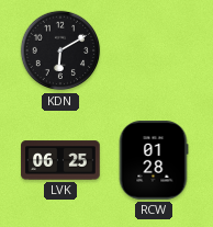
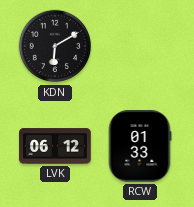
LVK: 06:25 -> 06:12
RCW: 01:28 -> 01:33
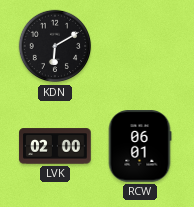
LVK: 06:12 -> 02:00
RCW: 01:33 -> 06:01
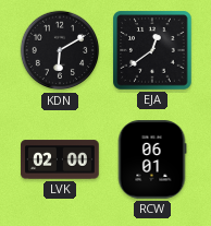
EJA: none -> 12:39
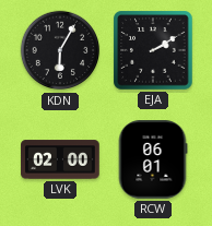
KDN: 6:10 -> 6:05
EJA: 12:39 -> 2:10
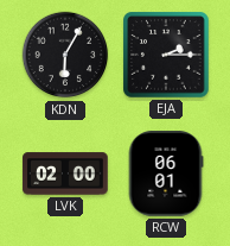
EJA: 2:10 -> 2:15
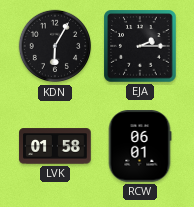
LVK: 02:00 -> 01:58
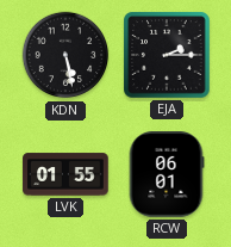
KDN: 6:05 -> 5:28
LVK: 01:58 -> 01:55
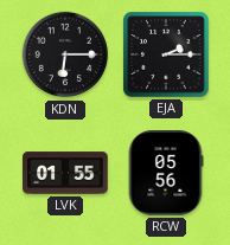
KDN: 5:28 -> 6:15
RCW: 06:01 -> 05:56
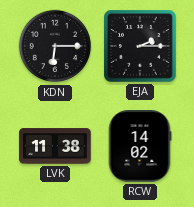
LVK: 01:55 -> 11:38
RCW: 05:56 -> 14:02
